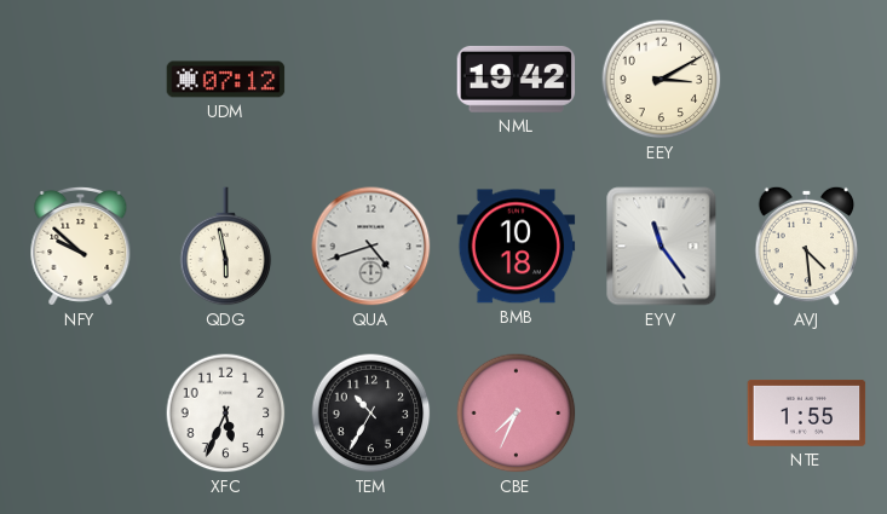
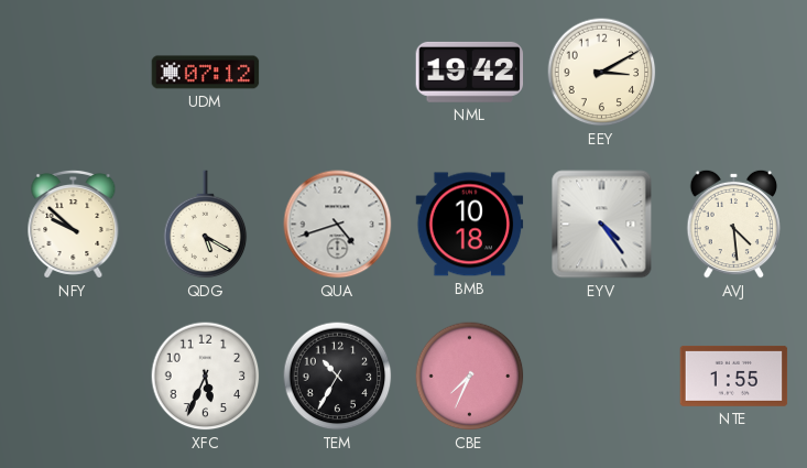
QDG: 5:58 -> 5:20
EYV: 11:24 -> 4:24
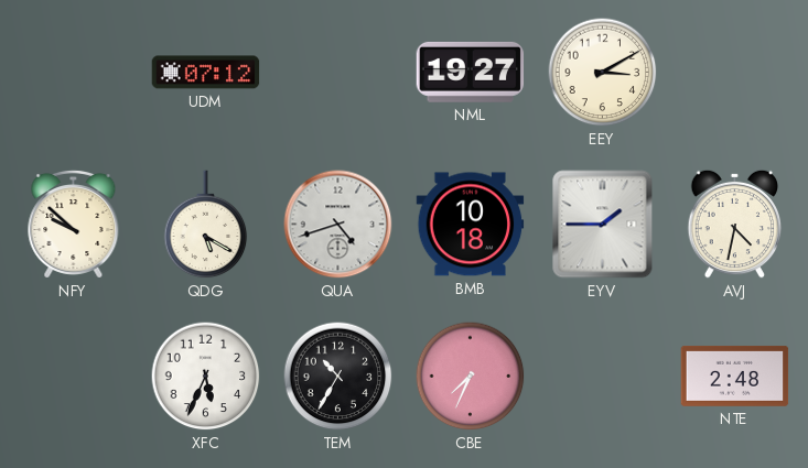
NML: 19:42 -> 19:27
EYV: 4:24 -> 1:45
AVJ: 4:29 -> 4:32
NTE: 1:55 -> 2:48
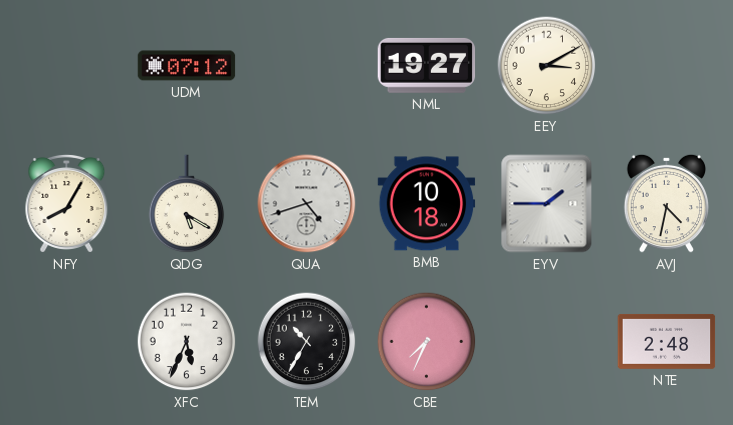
NFY: 9:52 -> 8:05
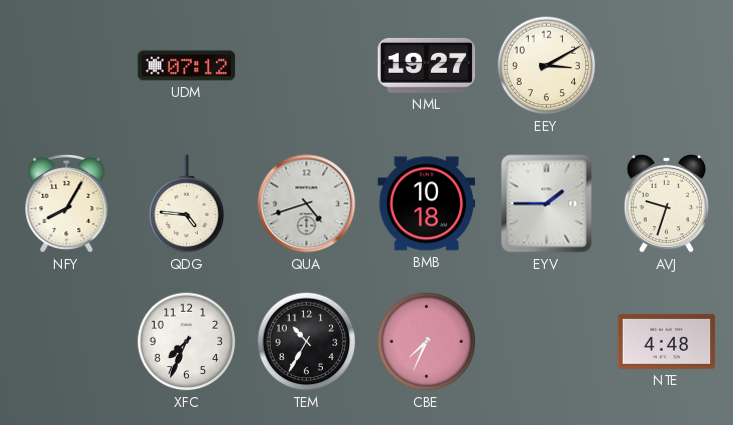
QDG: 5:20 -> 4:46
AVJ: 4:32 -> 9:33
XFC: 5:34 -> 7:34
NTE: 2:48 -> 4:48
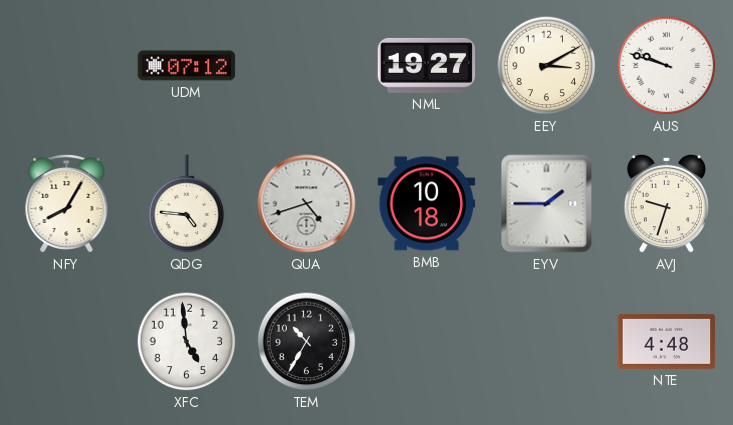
AUS: none -> 9:48
XFC: 7:34 -> 4:59
CBE: 7:34 -> none
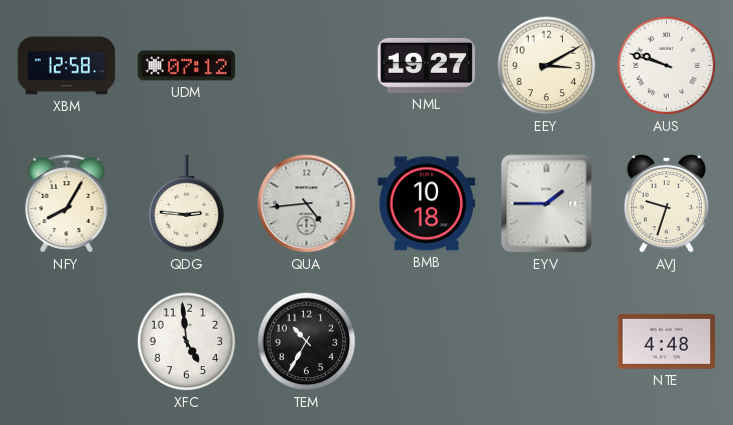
XBM: none -> 12:58
QDG: 4:46 -> 2:46
QUA: 4:42 -> 4:44
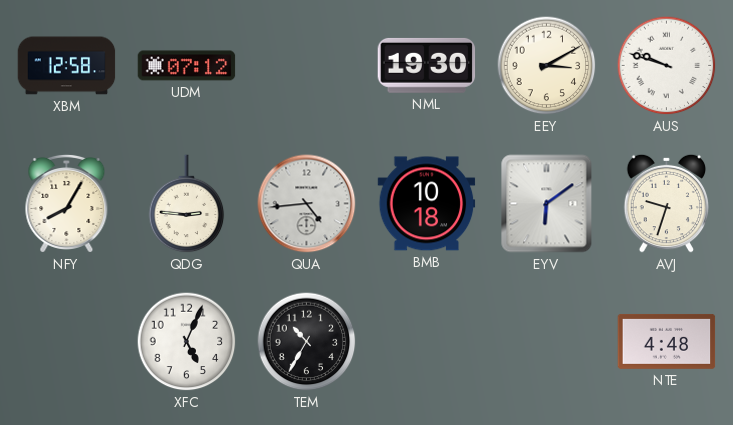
NML: 19:27 -> 19:30
EYV: 1:45 -> 6:09
XFC: 4:59 -> 5:04
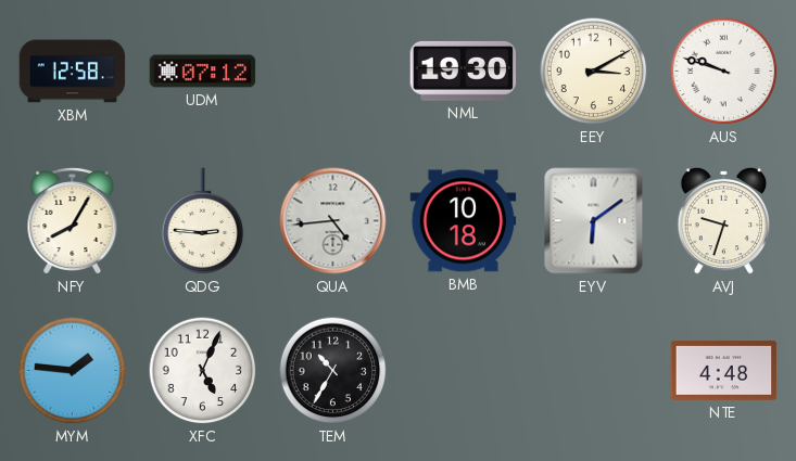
MYM: none -> 1:46
